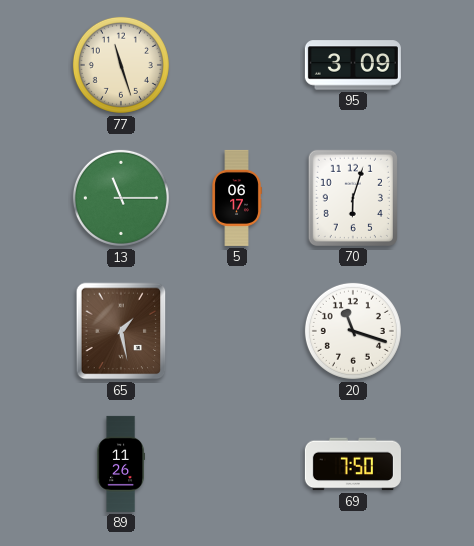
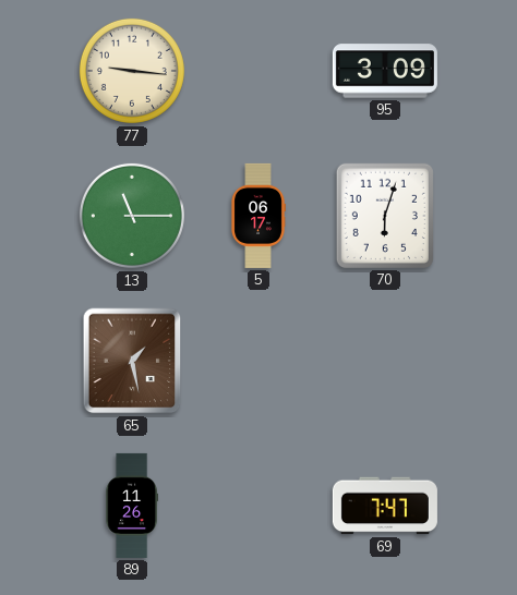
77: 11:27 -> 9:16
20: 11:18 -> none
69: 7:50 -> 7:47
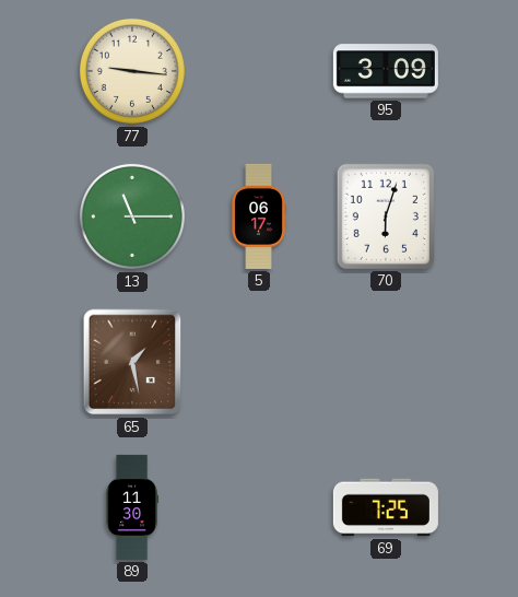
89: 11:26 -> 11:30
69: 7:47 -> 7:25
